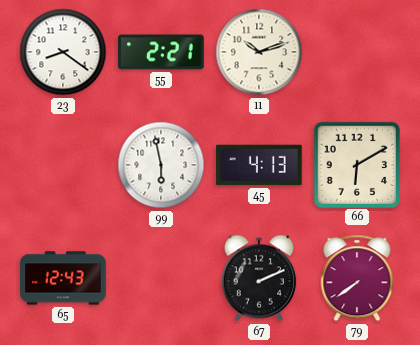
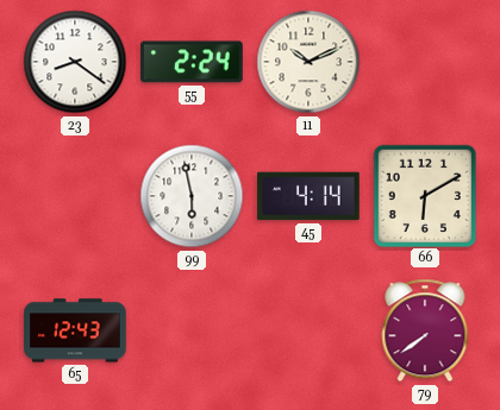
55: 2:21 -> 2:24
11: 10:12 -> 10:11
45: 4:13 -> 4:14
67: 2:11 -> none
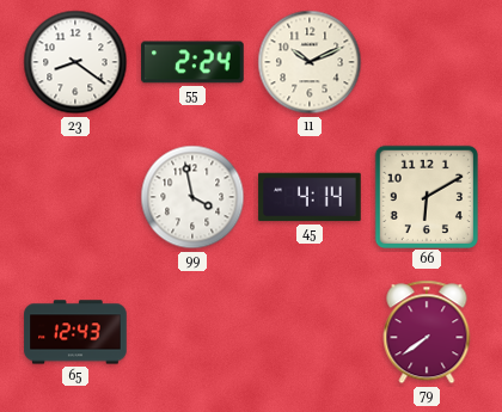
99: 5:58 -> 3:58
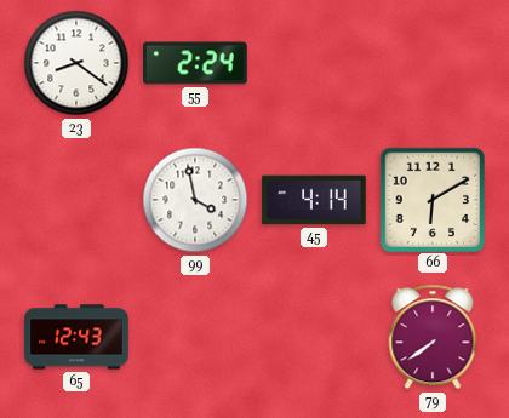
11: 10:11 -> none
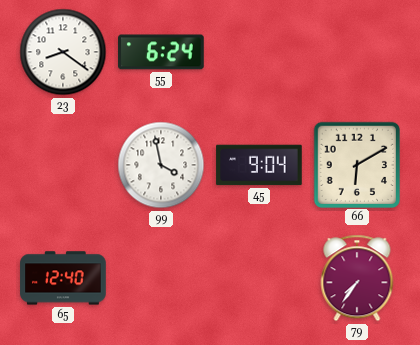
55: 2:24 -> 6:24
45: 4:14 -> 9:04
65: 12:43 -> 12:40
79: 7:39 -> 7:36
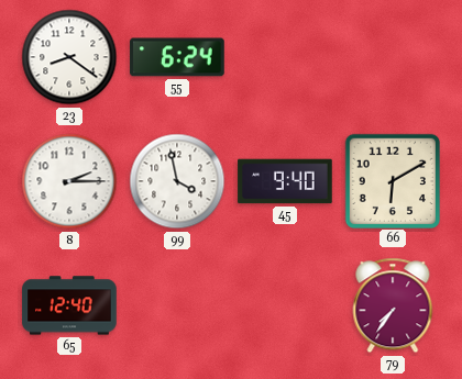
8: none -> 2:15
45: 9:04 -> 9:40
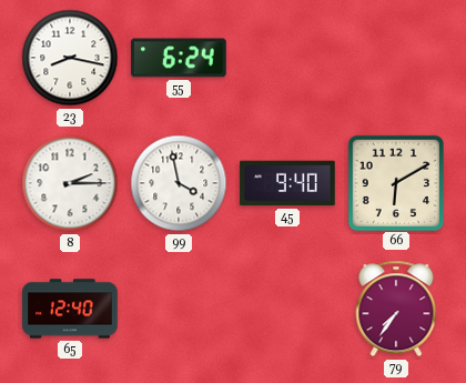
23: 8:21 -> 8:17
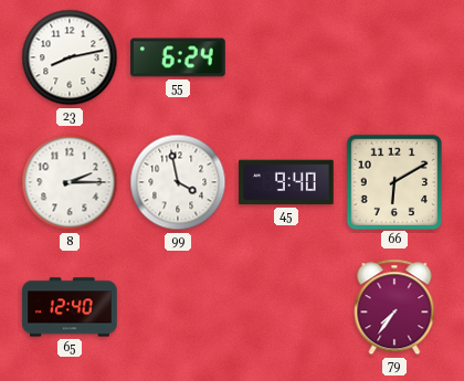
23: 8:17 -> 8:13
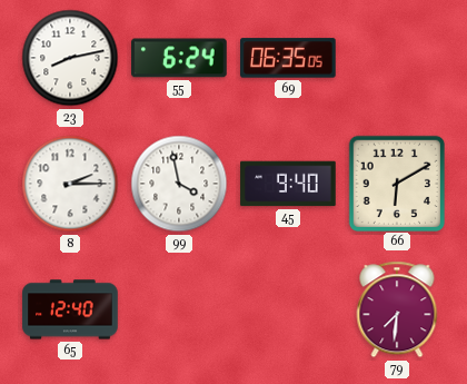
69: none -> 06:35
79: 7:36 -> 7:31
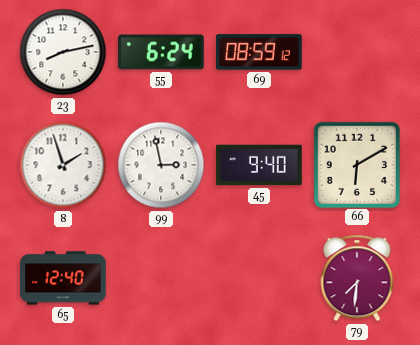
69: 06:35 -> 08:59
8: 2:15 -> 1:57
99: 3:58 -> 2:58
